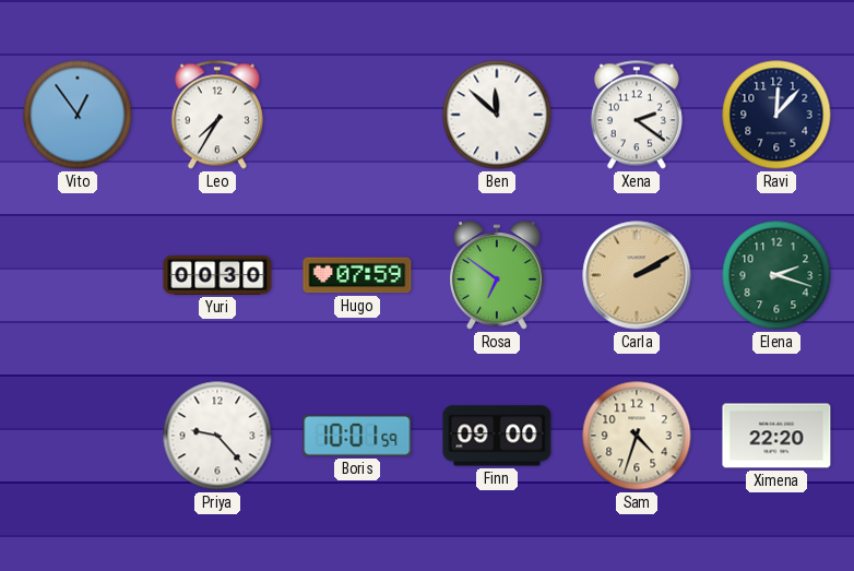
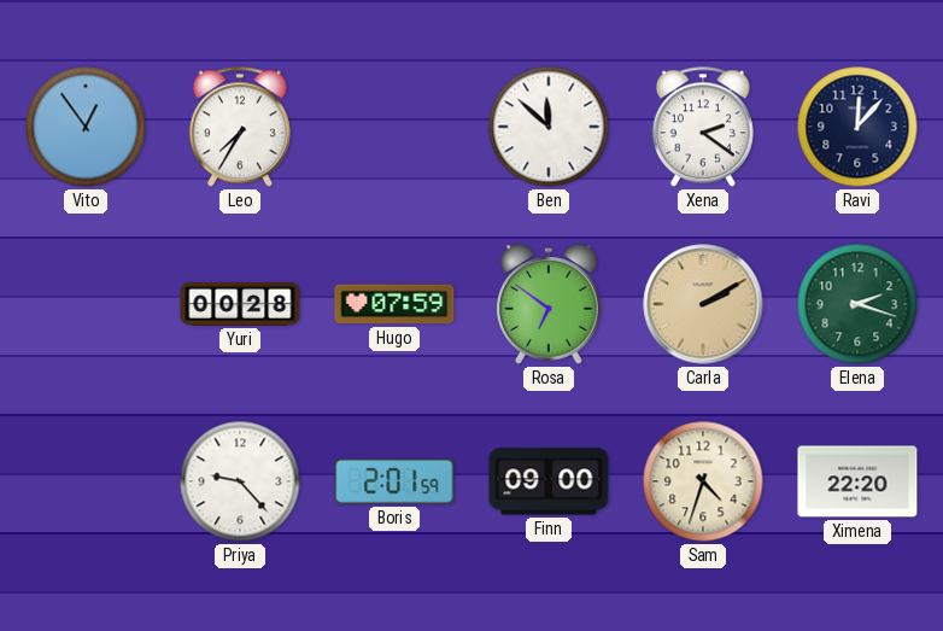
Yuri: 00:30 -> 00:28
Boris: 10:01 -> 2:01
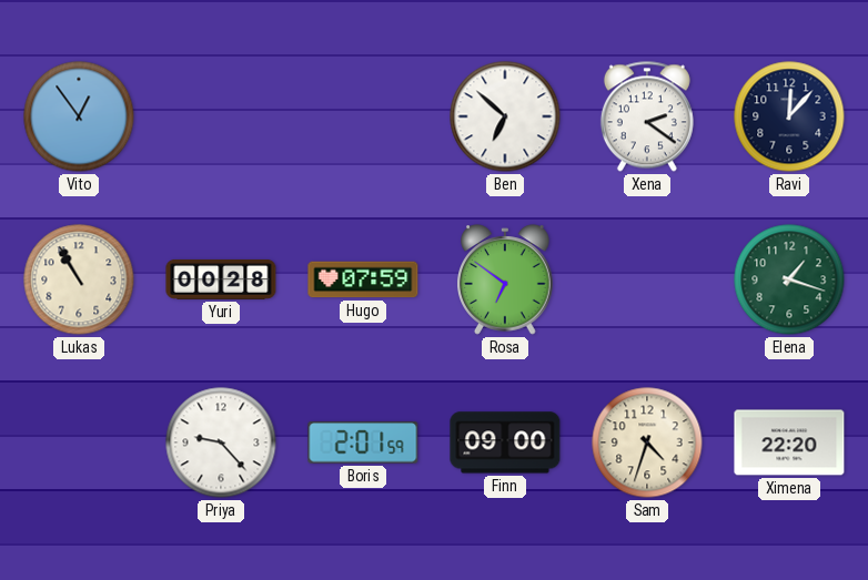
Leo: 7:35 -> none
Ben: 11:52 -> 6:52
Lukas: none -> 10:55
Carla: 2:10 -> none
Elena: 2:18 -> 1:18
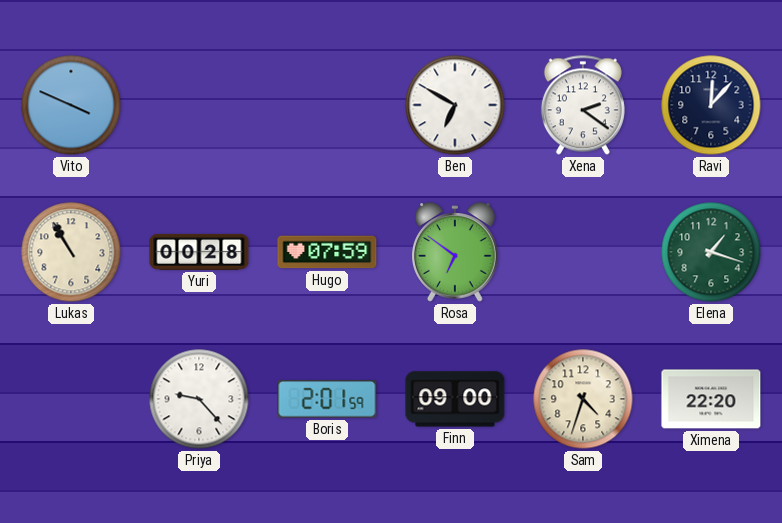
Vito: 12:54 -> 3:49
Ben: 6:52 -> 6:50
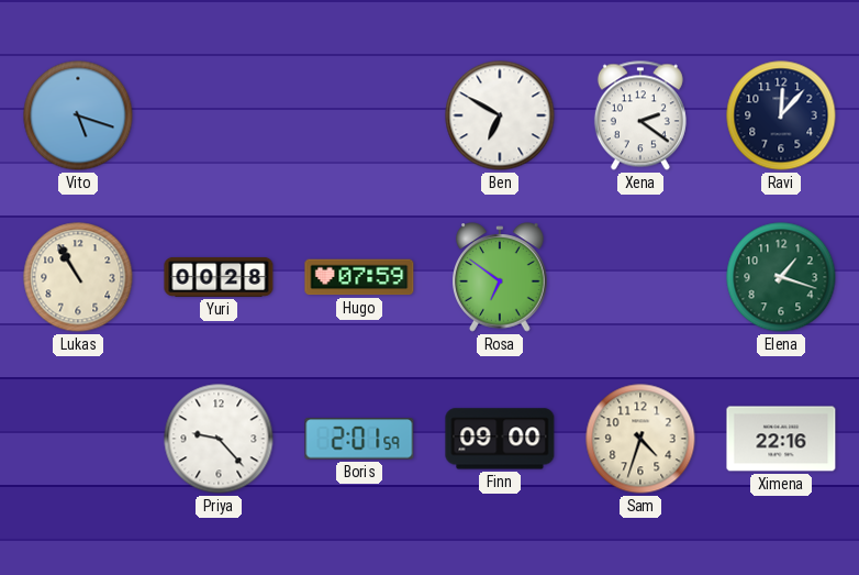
Vito: 3:49 -> 5:18
Ximena: 22:20 -> 22:16
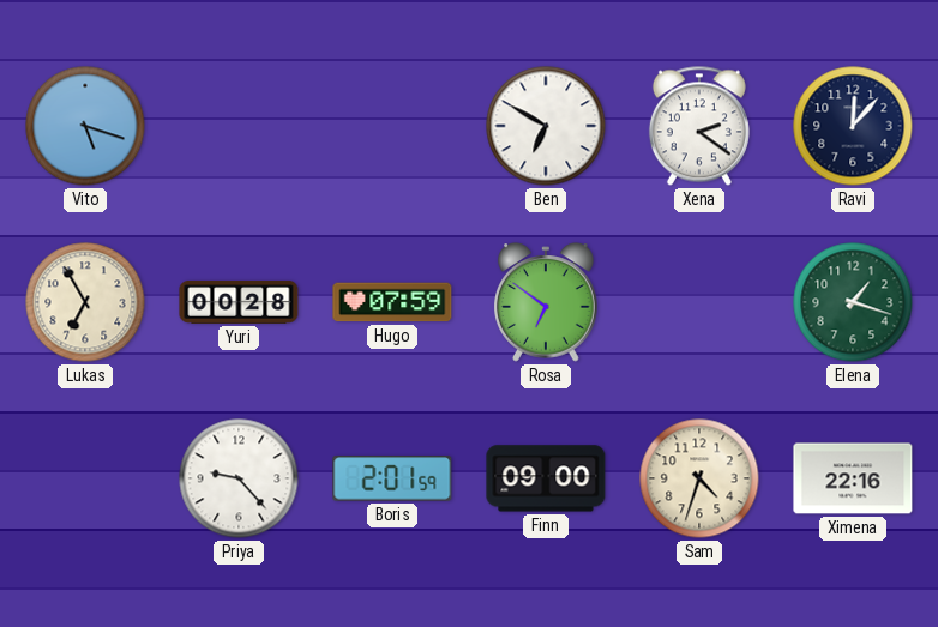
Lukas: 10:55 -> 6:55
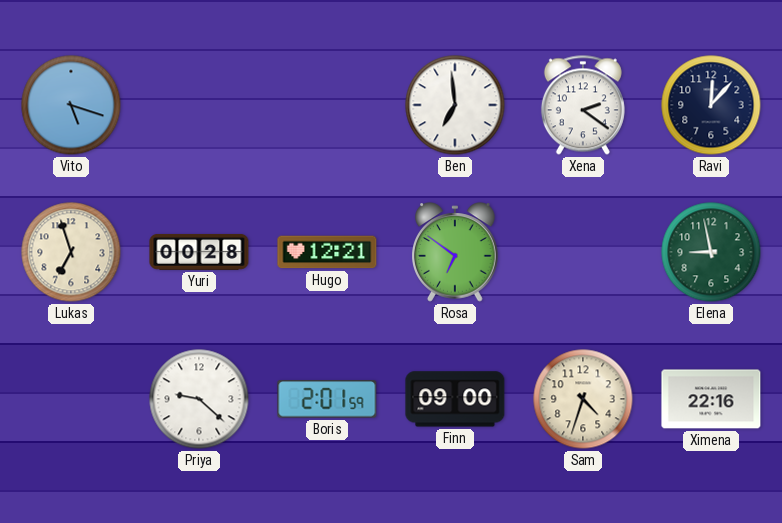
Ben: 6:50 -> 6:59
Lukas: 6:55 -> 6:57
Hugo: 07:59 -> 12:21
Elena: 1:18 -> 8:58
Priya: 9:23 -> 9:22
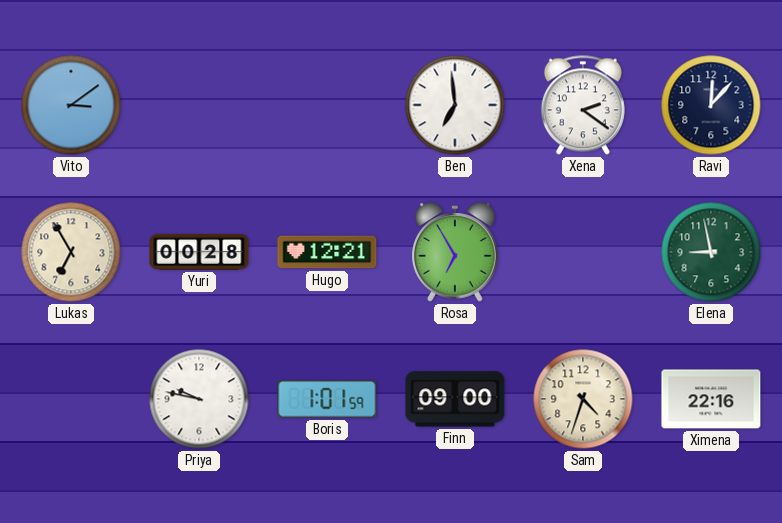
Vito: 5:18 -> 3:09
Lukas: 6:57 -> 6:55
Rosa: 6:51 -> 6:55
Priya: 9:22 -> 9:47
Boris: 2:01 -> 1:01
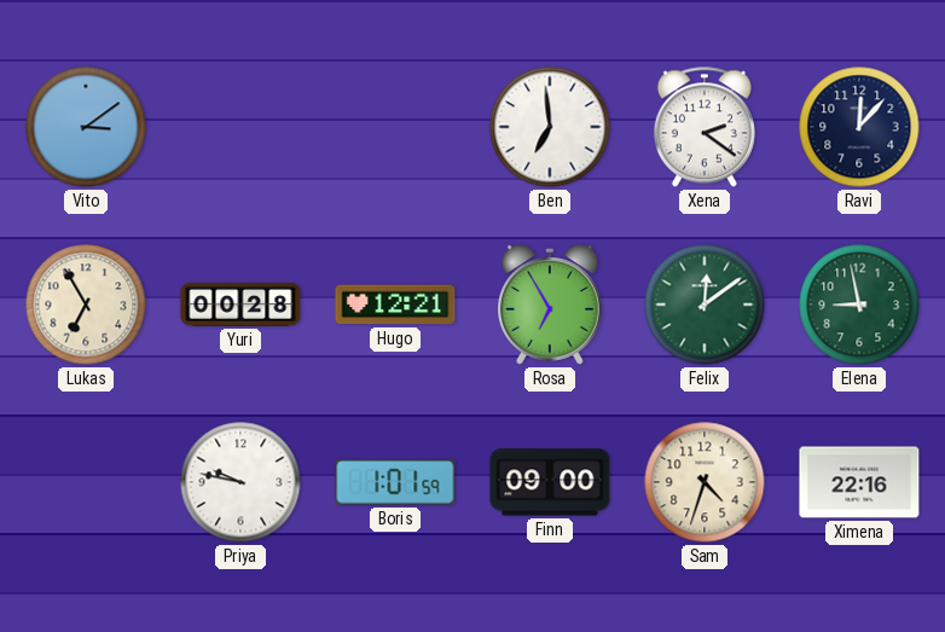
Felix: none -> 12:09
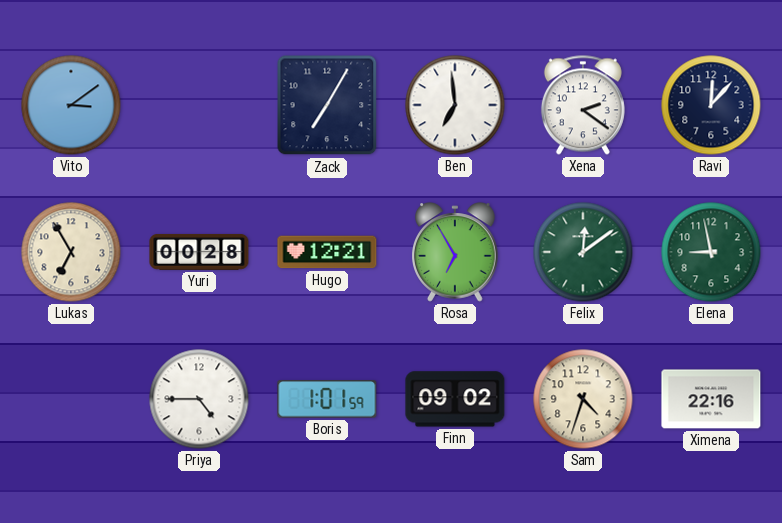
Zack: none -> 7:05
Priya: 9:47 -> 4:45
Finn: 09:00 -> 09:02
